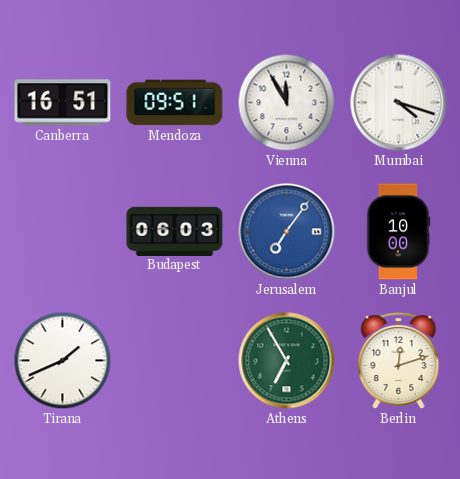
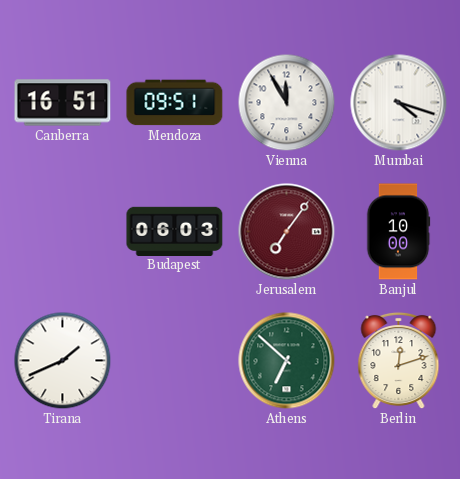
Jerusalem dial: blue -> burgundy
Athens: 6:55 -> 6:52
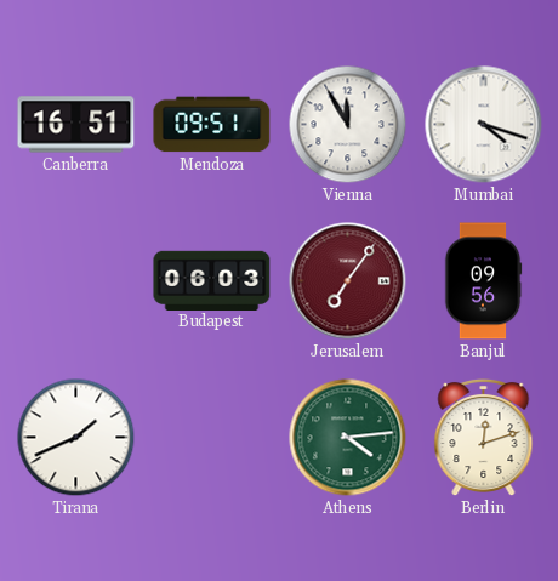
Banjul: 10:00 -> 09:56
Athens: 6:52 -> 4:14
